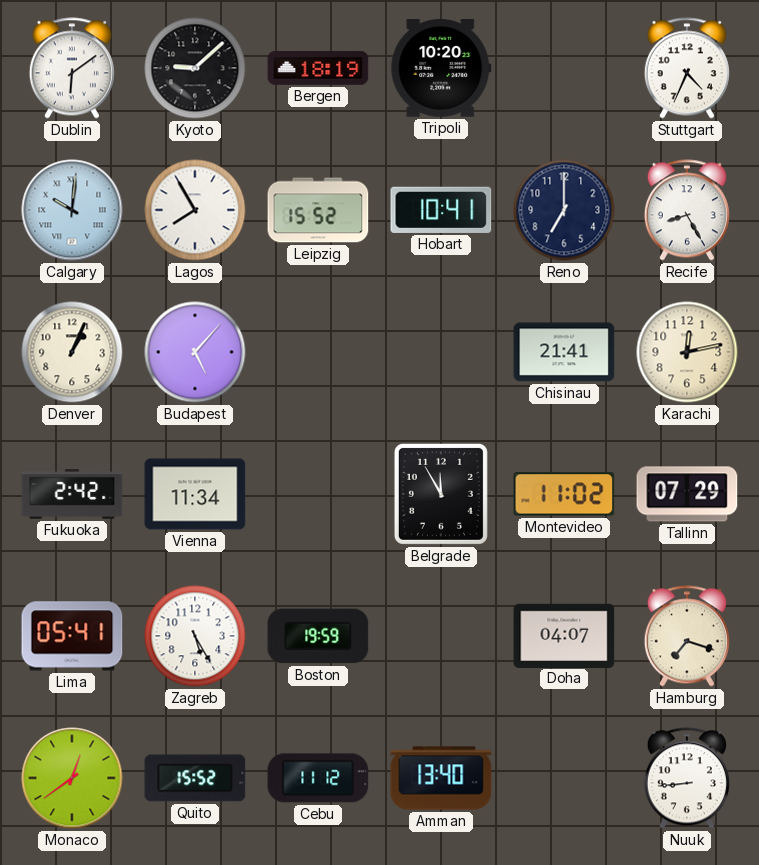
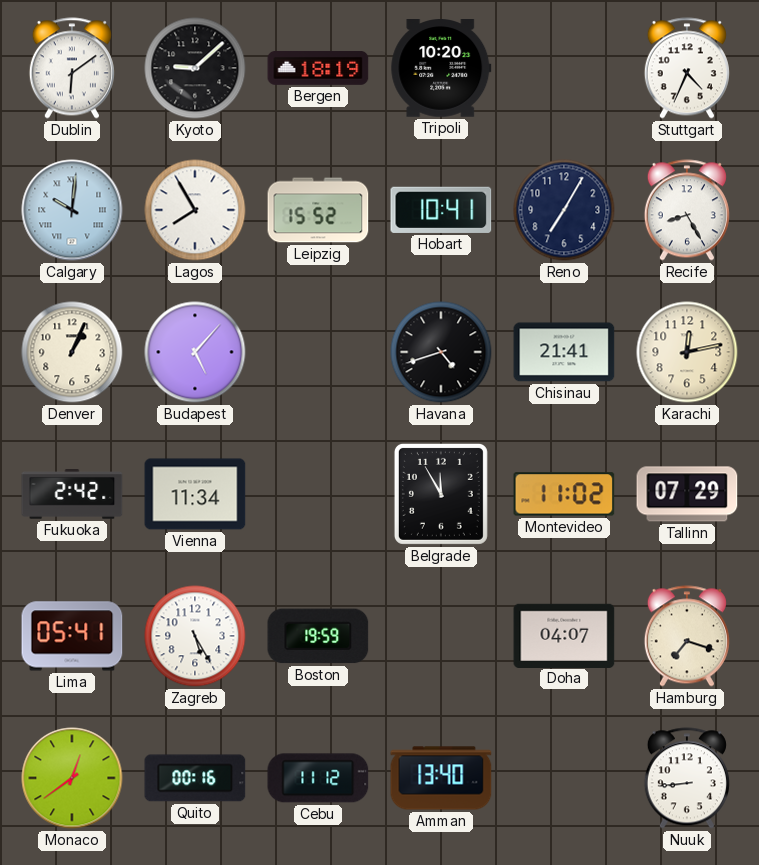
Reno: 7:00 -> 7:05
Havana: none -> 4:42
Quito: 15:52 -> 00:16
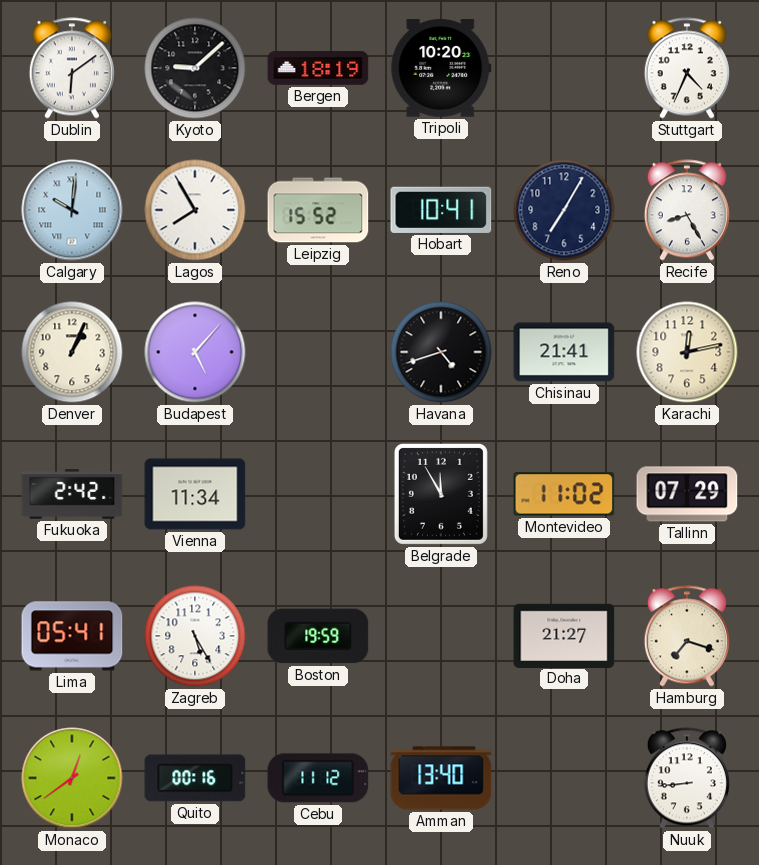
Doha: 04:07 -> 21:27
